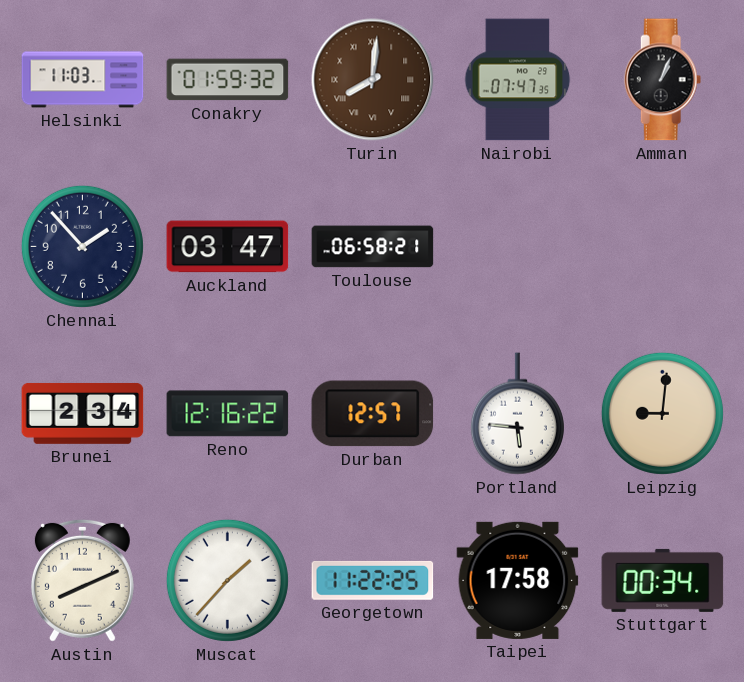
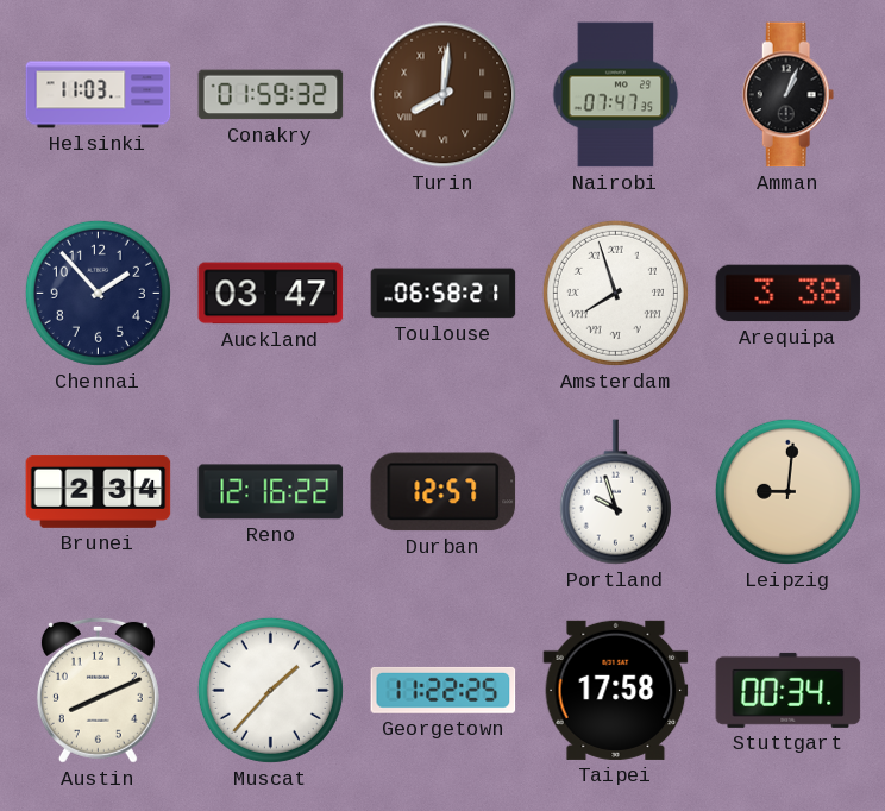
Amsterdam: none -> 7:57
Arequipa: none -> 3:38
Portland: 5:46 -> 9:57
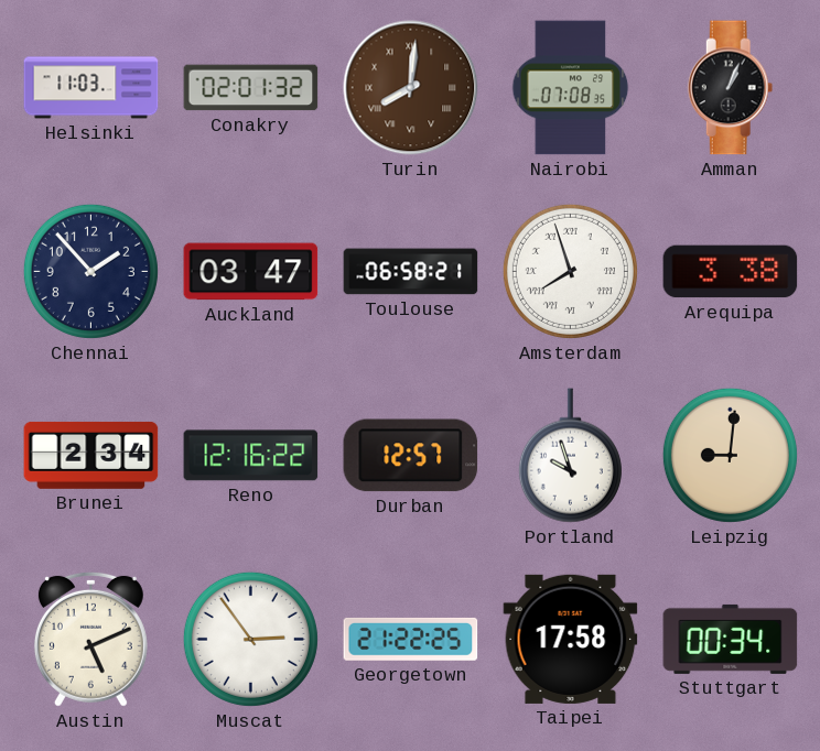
Conakry: 01:59 -> 02:01
Nairobi: 07:47 -> 07:08
Austin: 8:11 -> 5:11
Muscat: 1:37 -> 2:54
Georgetown: 11:22 -> 21:22
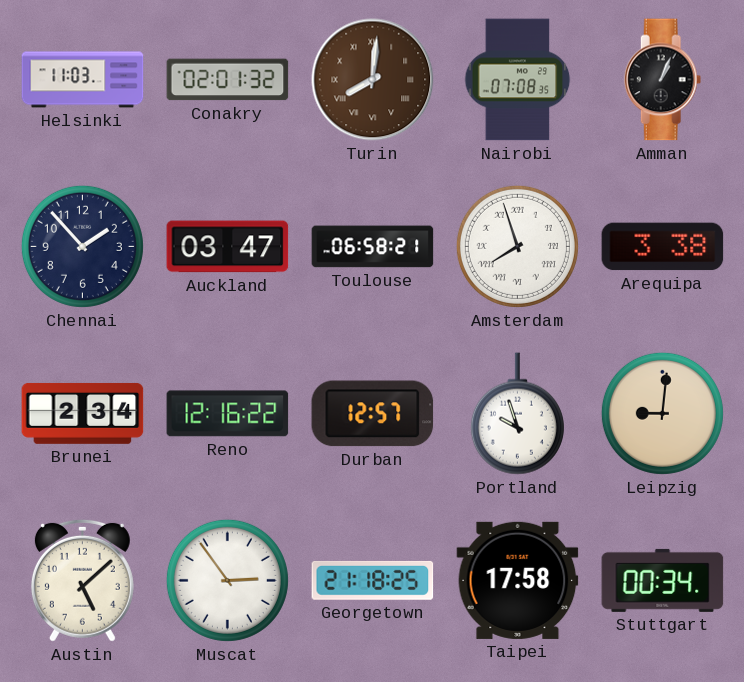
Austin: 5:11 -> 5:08
Georgetown: 21:22 -> 21:18
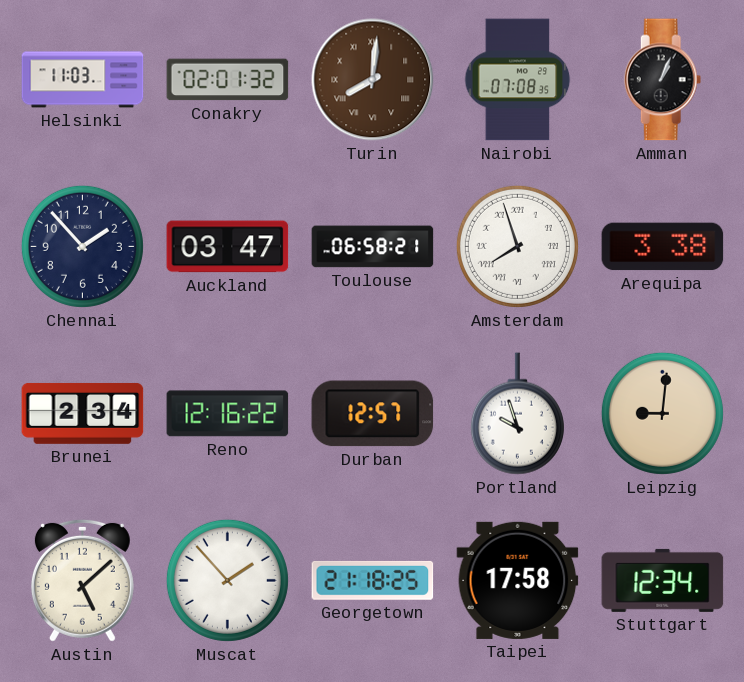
Muscat: 2:54 -> 1:53
Stuttgart: 00:34 -> 12:34
